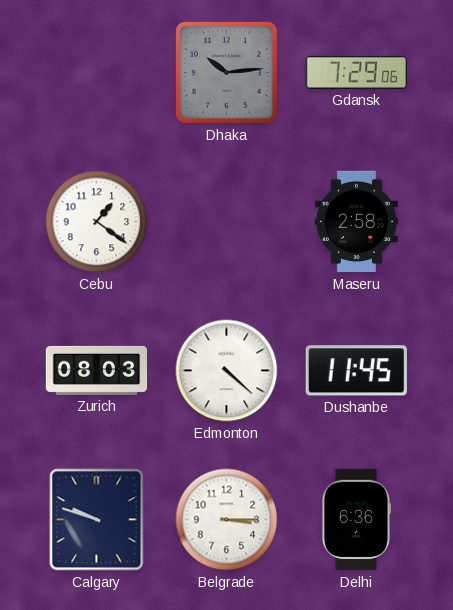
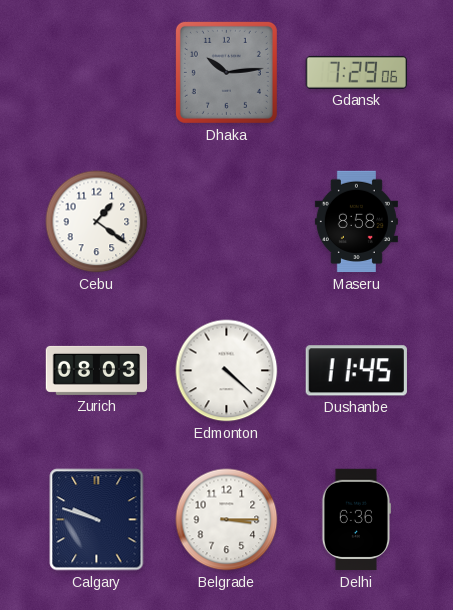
Maseru: 2:58 -> 8:58
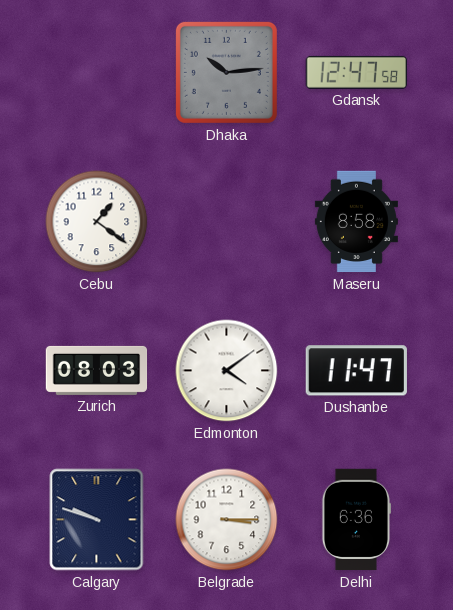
Gdansk: 7:29 -> 12:47
Edmonton: 4:22 -> 4:09
Dushanbe: 11:45 -> 11:47
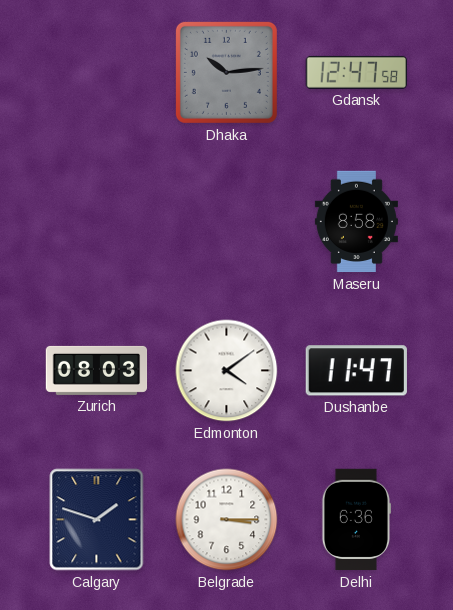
Cebu: 1:21 -> none
Calgary: 9:48 -> 1:48
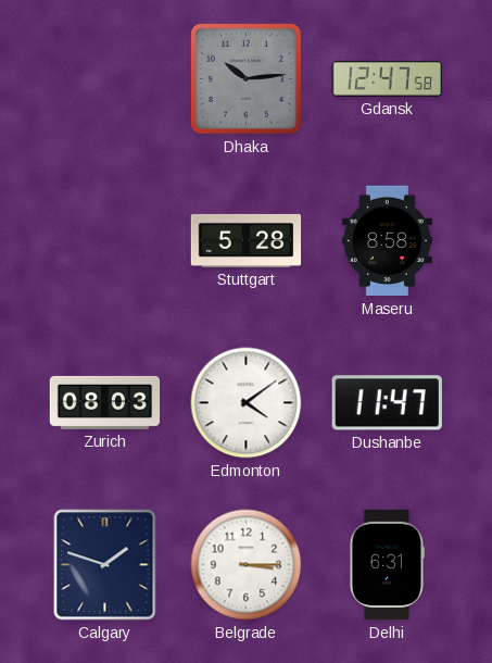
Stuttgart: none -> 5:28
Delhi: 6:36 -> 6:31
